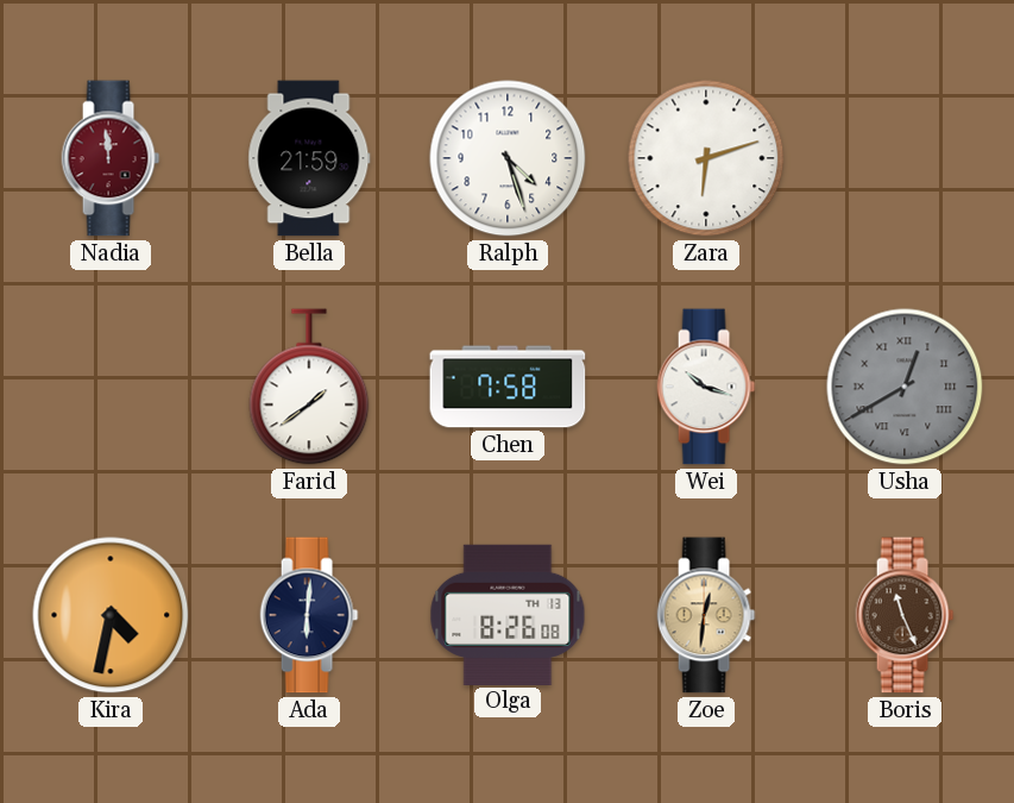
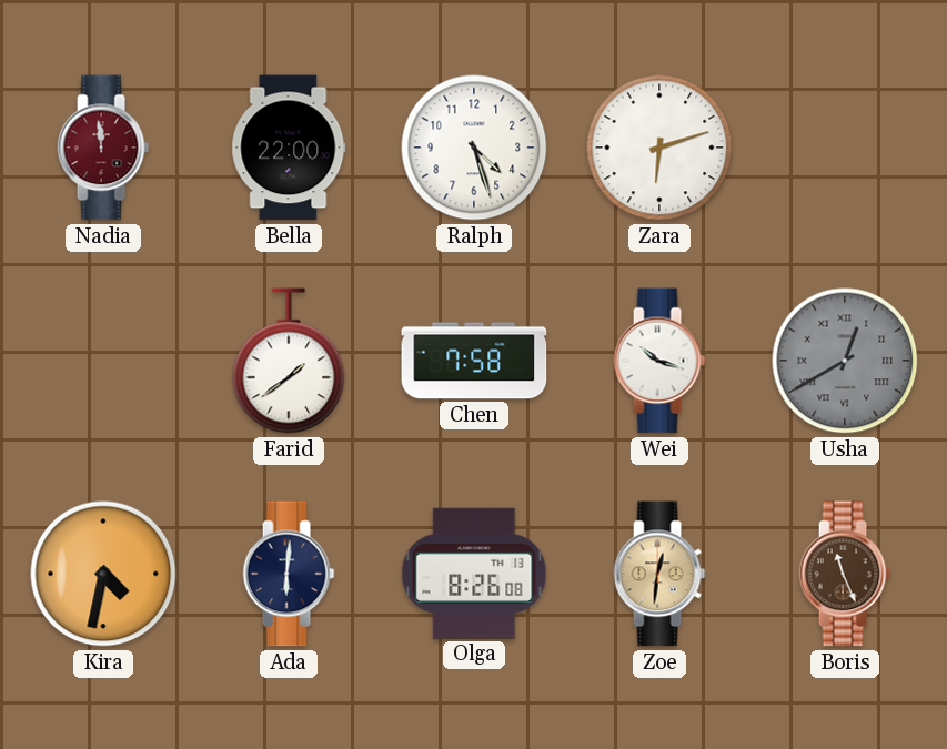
Bella: 21:59 -> 22:00
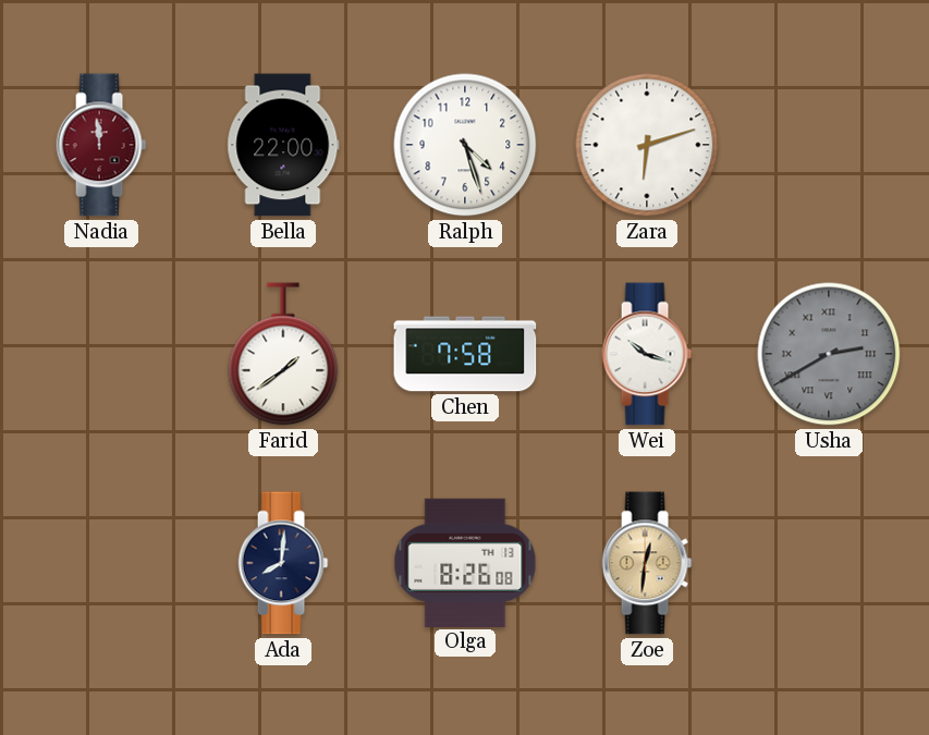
Usha: 12:40 -> 2:40
Kira: 4:32 -> none
Ada: 6:01 -> 8:01
Boris: 11:26 -> none
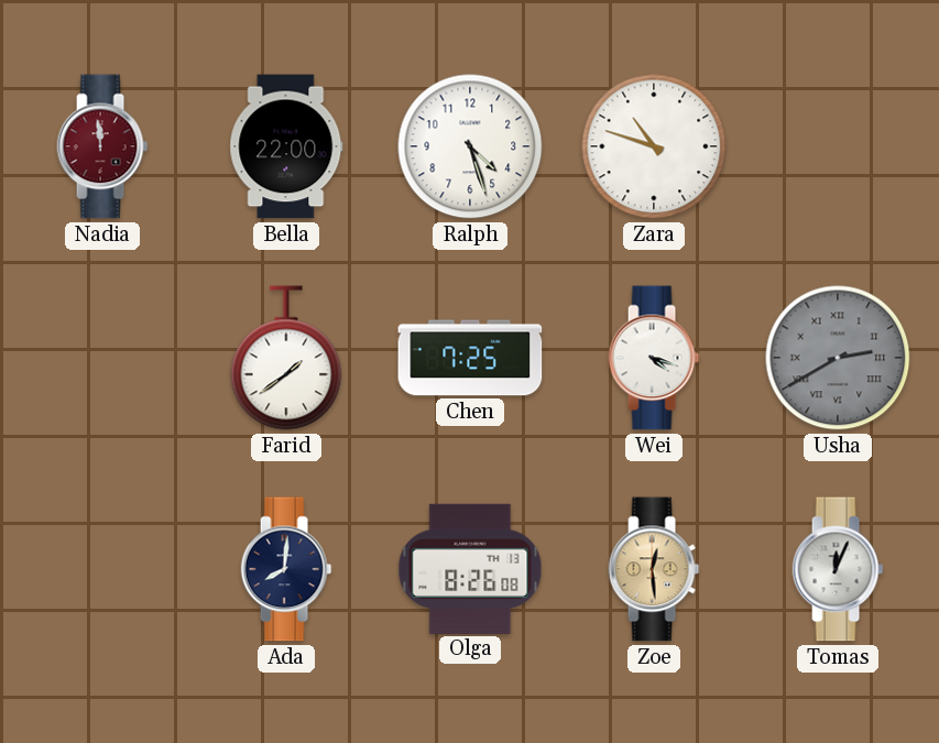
Zara: 6:12 -> 10:48
Chen: 7:58 -> 7:25
Wei: 10:18 -> 4:18
Zoe: 12:31 -> 12:29
Tomas: none -> 12:04
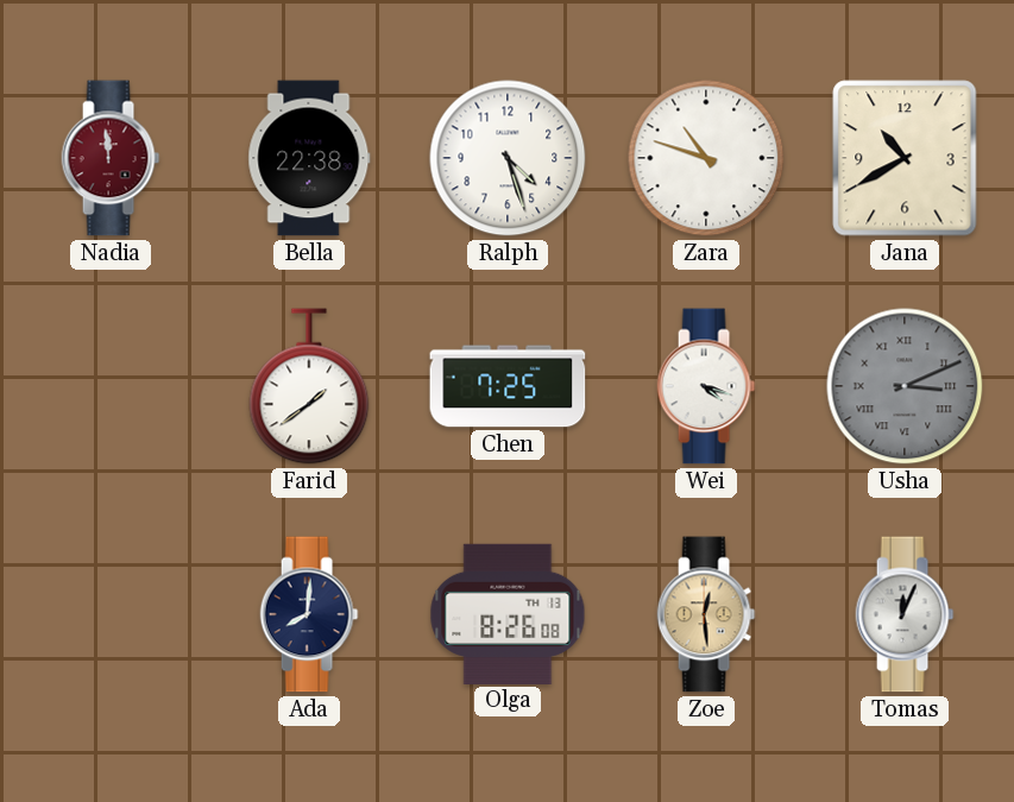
Bella: 22:00 -> 22:38
Jana: none -> 10:40
Usha: 2:40 -> 3:11
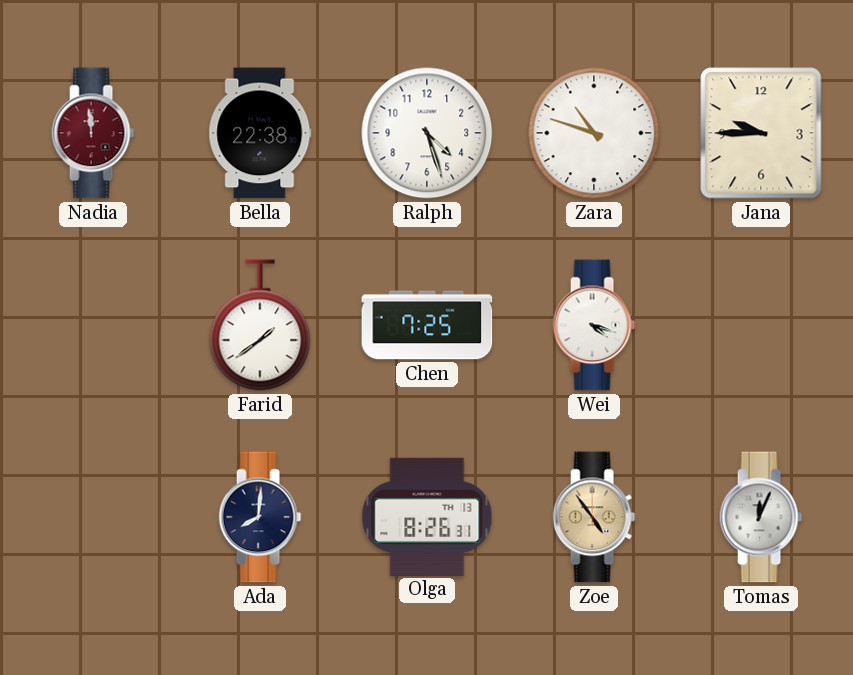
Jana: 10:40 -> 9:45
Usha: 3:11 -> none
Olga: 8:26:08 -> 8:26:31
Zoe: 12:29 -> 4:54
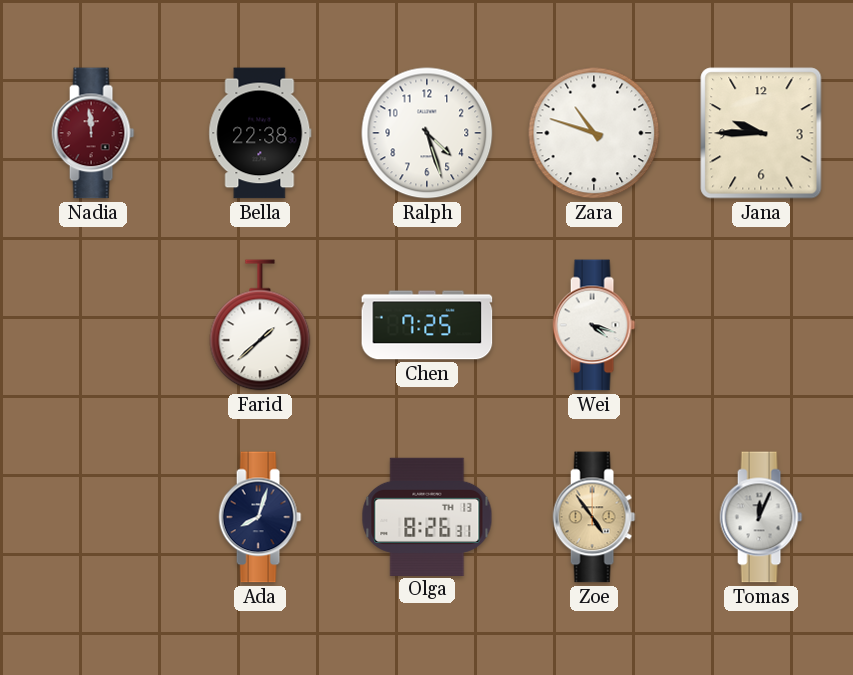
Farid: 1:39 -> 1:38
Ada: 8:01 -> 8:03
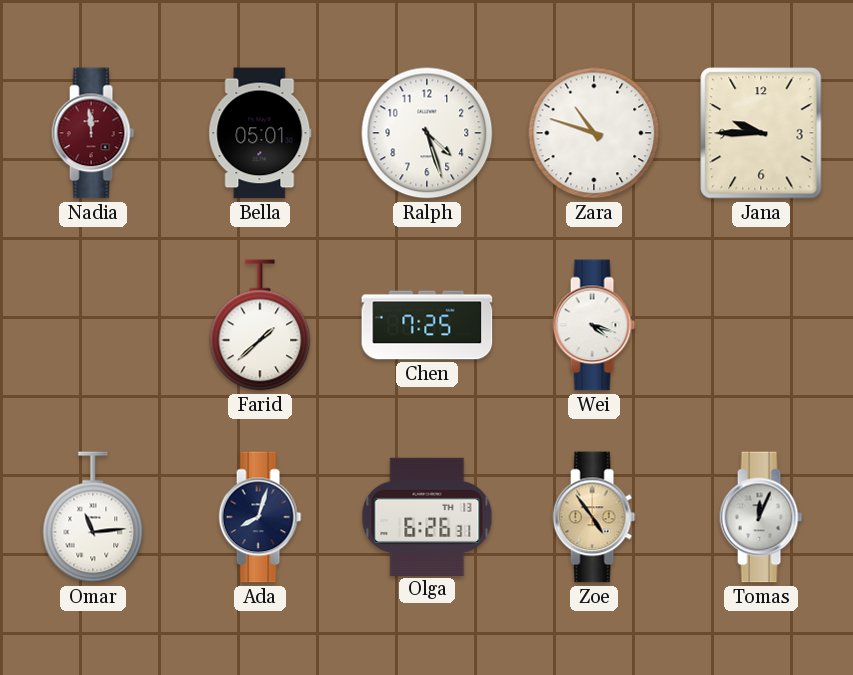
Bella: 22:38 -> 05:01
Omar: none -> 11:14
Olga: 8:26 -> 6:26
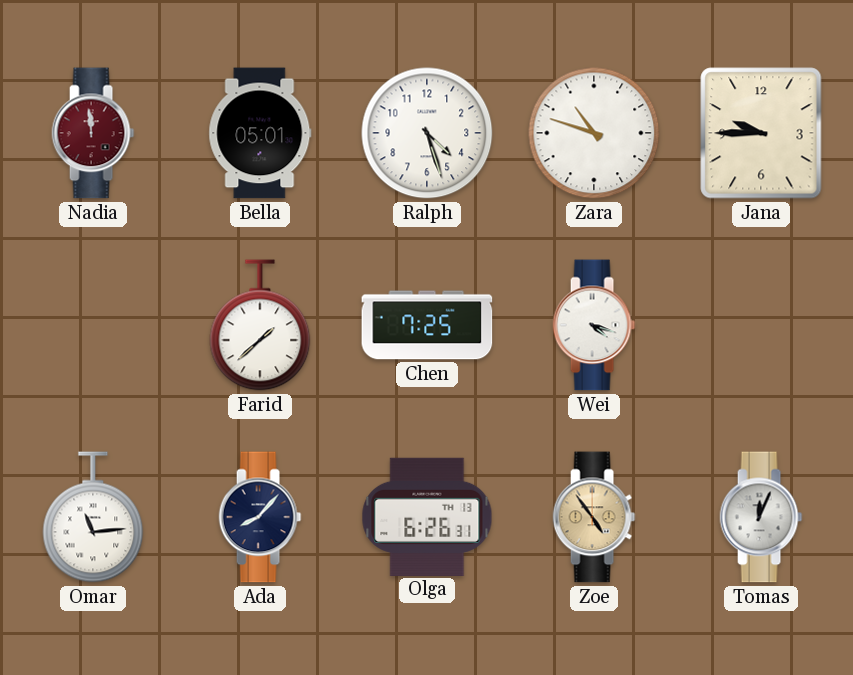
Ada: 8:03 -> 8:07
